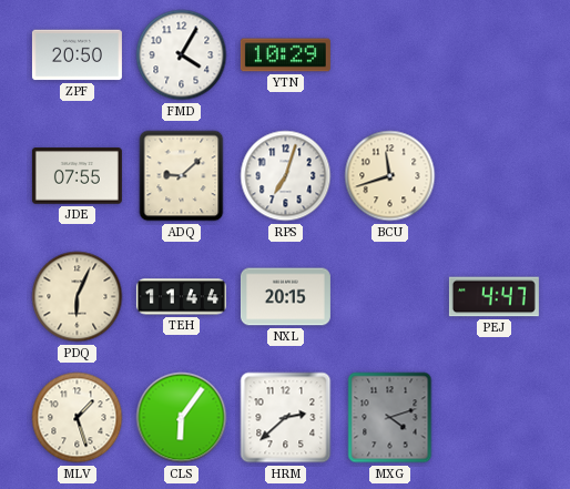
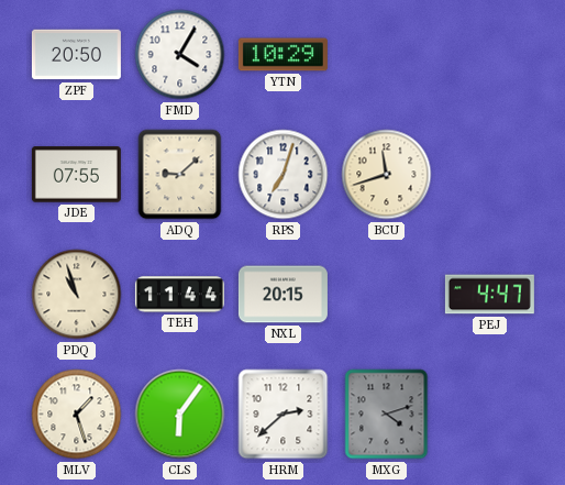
PDQ: 6:04 -> 10:57
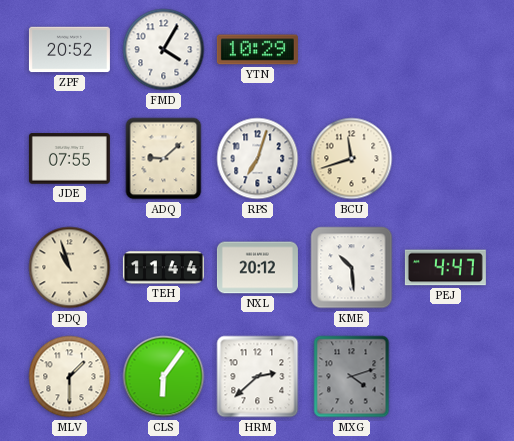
ZPF: 20:50 -> 20:52
NXL: 20:15 -> 20:12
KME: none -> 10:29
MLV: 1:27 -> 1:30
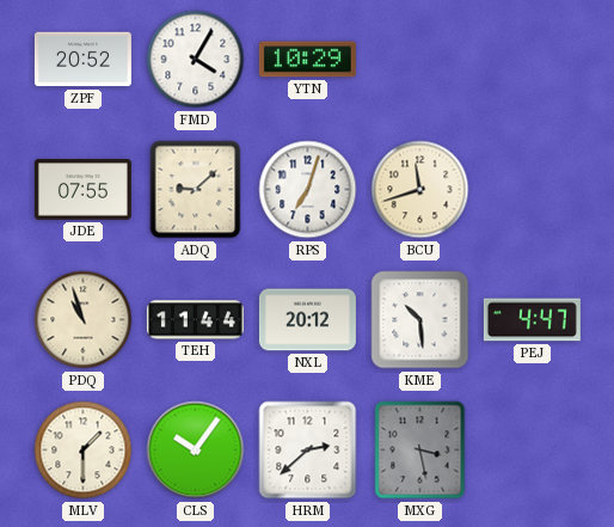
CLS: 6:06 -> 10:06
MXG: 4:12 -> 3:28
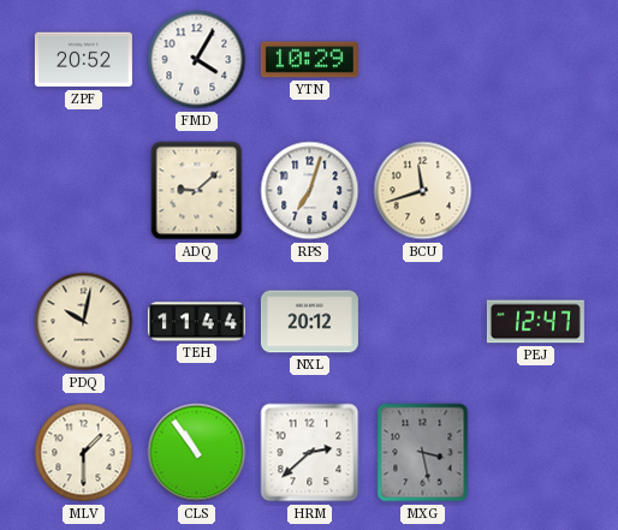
JDE: 07:55 -> none
PDQ: 10:57 -> 10:02
KME: 10:29 -> none
PEJ: 4:47 -> 12:47
CLS: 10:06 -> 10:54
